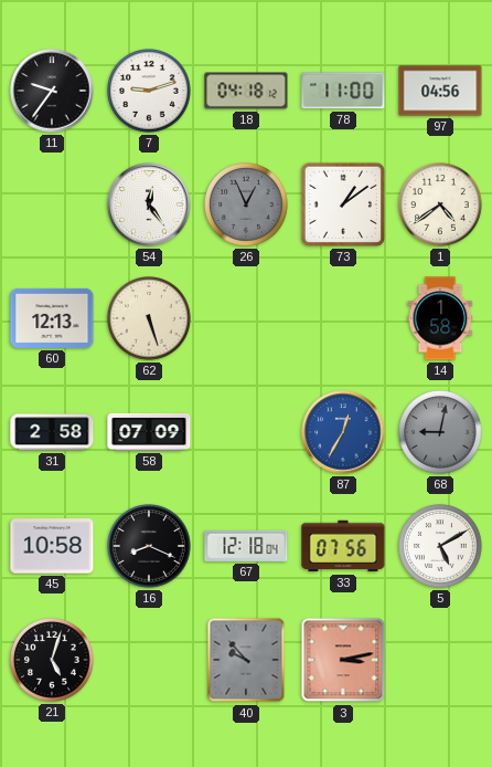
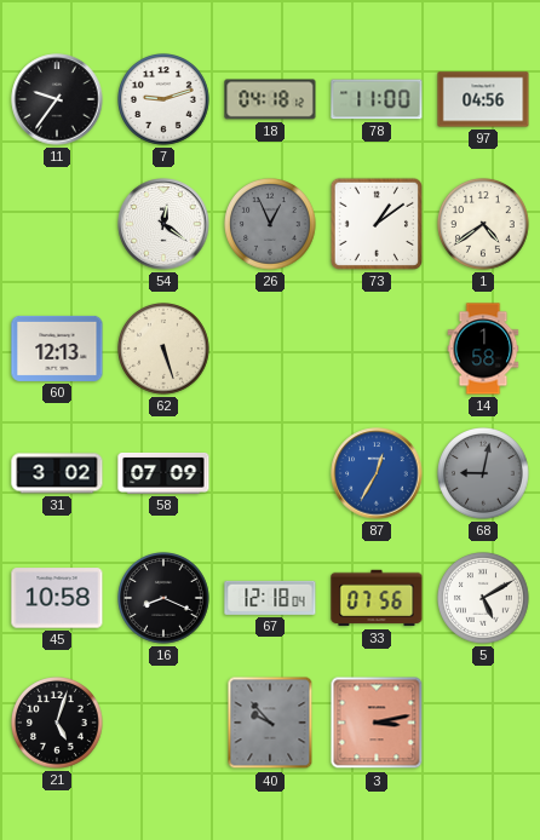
54: 12:24 -> 12:21
31: 2:58 -> 3:02
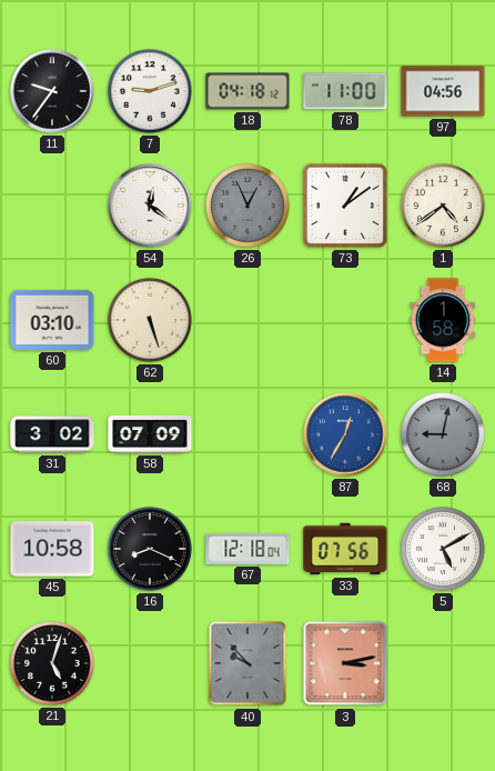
60: 12:13 -> 03:10
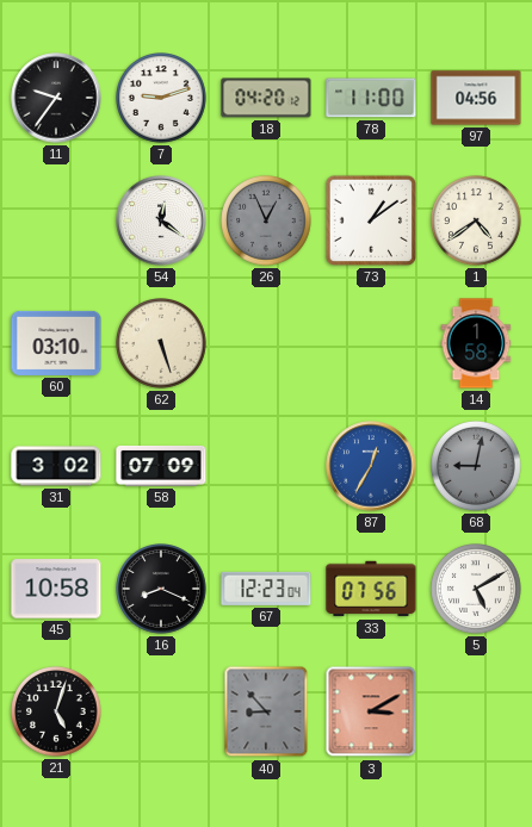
18: 04:18 -> 04:20
67: 12:18 -> 12:23
40: 9:53 -> 8:53
3: 3:13 -> 3:10
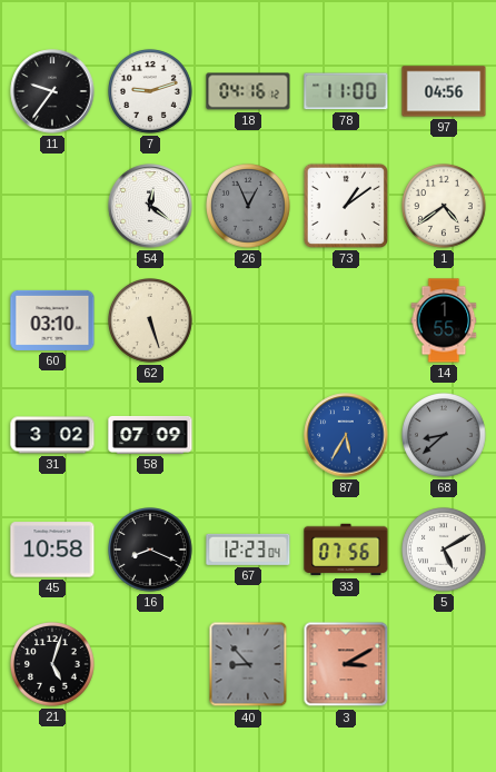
18: 04:20 -> 04:16
14: 1:58 -> 1:55
87: 12:35 -> 5:35
68: 9:02 -> 8:38
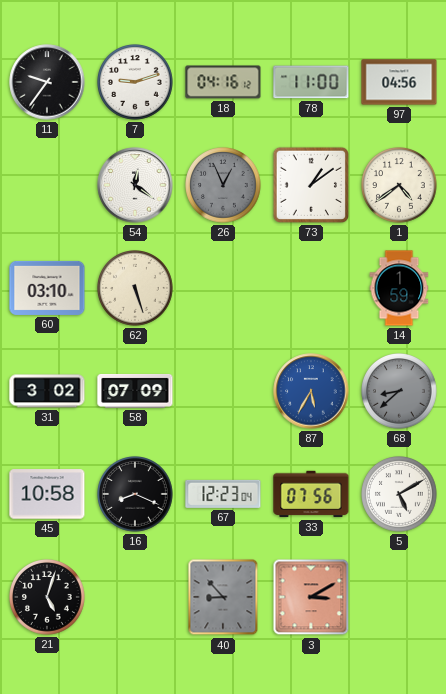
14: 1:55 -> 1:59
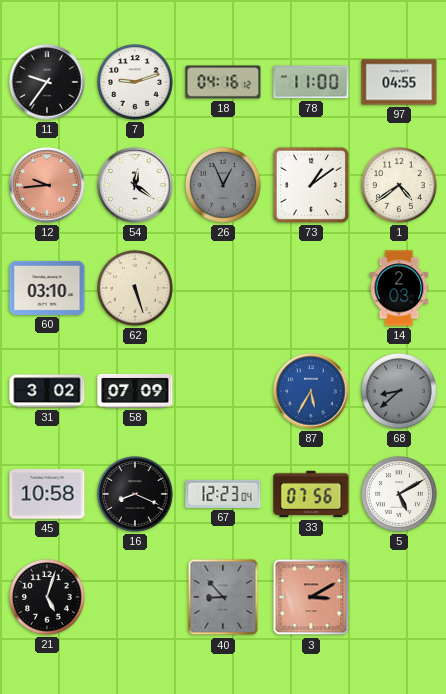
97: 04:56 -> 04:55
12: none -> 9:44
14: 1:59 -> 2:03
